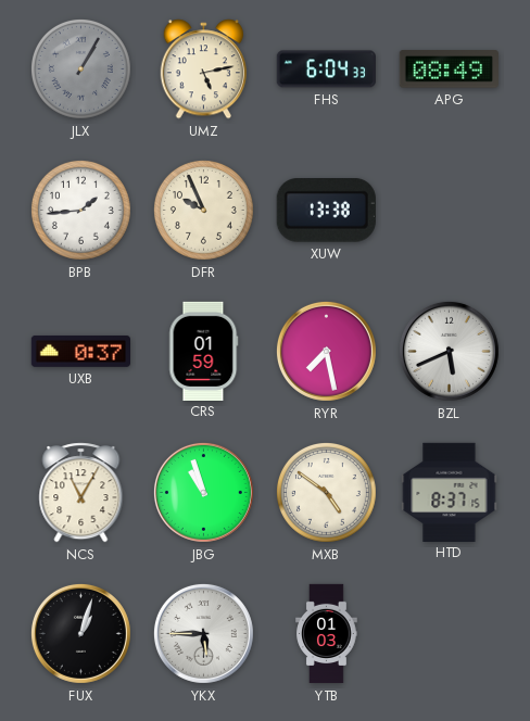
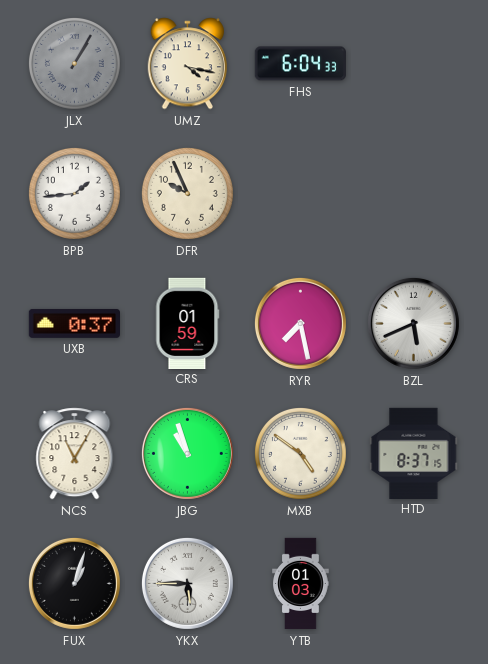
UMZ: 5:13 -> 4:17
APG: 08:49 -> none
XUW: 13:38 -> none
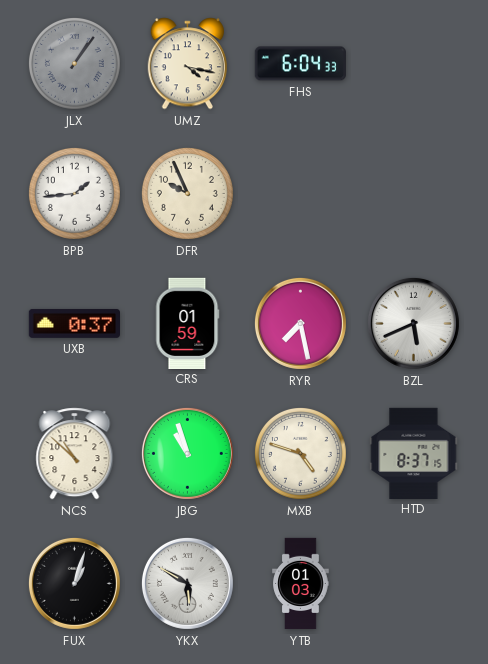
JLX: 1:05 -> 1:06
NCS: 11:05 -> 10:52
MXB: 4:51 -> 4:48
YKX: 5:45 -> 5:50
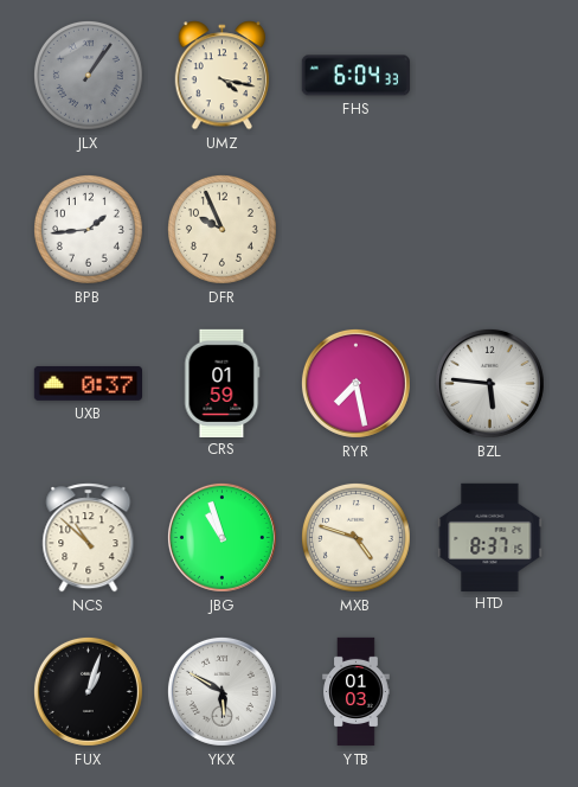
BZL: 5:41 -> 5:46
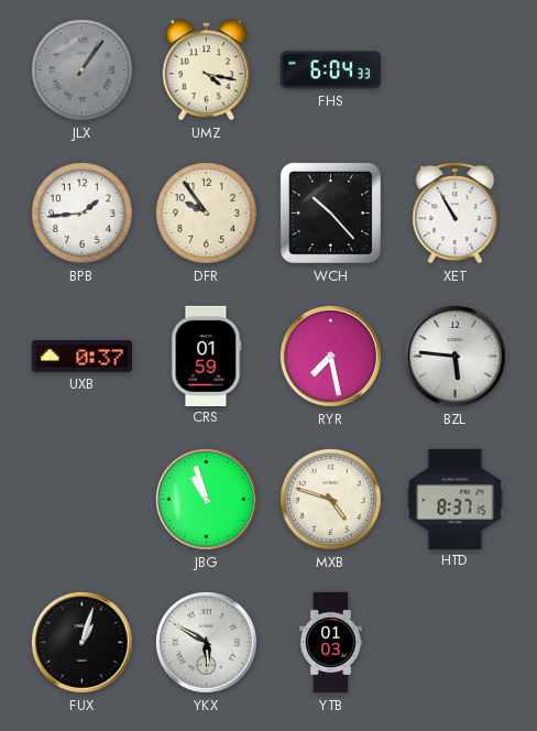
DFR: 9:56 -> 9:54
WCH: none -> 10:23
XET: none -> 10:55
NCS: 10:52 -> none
